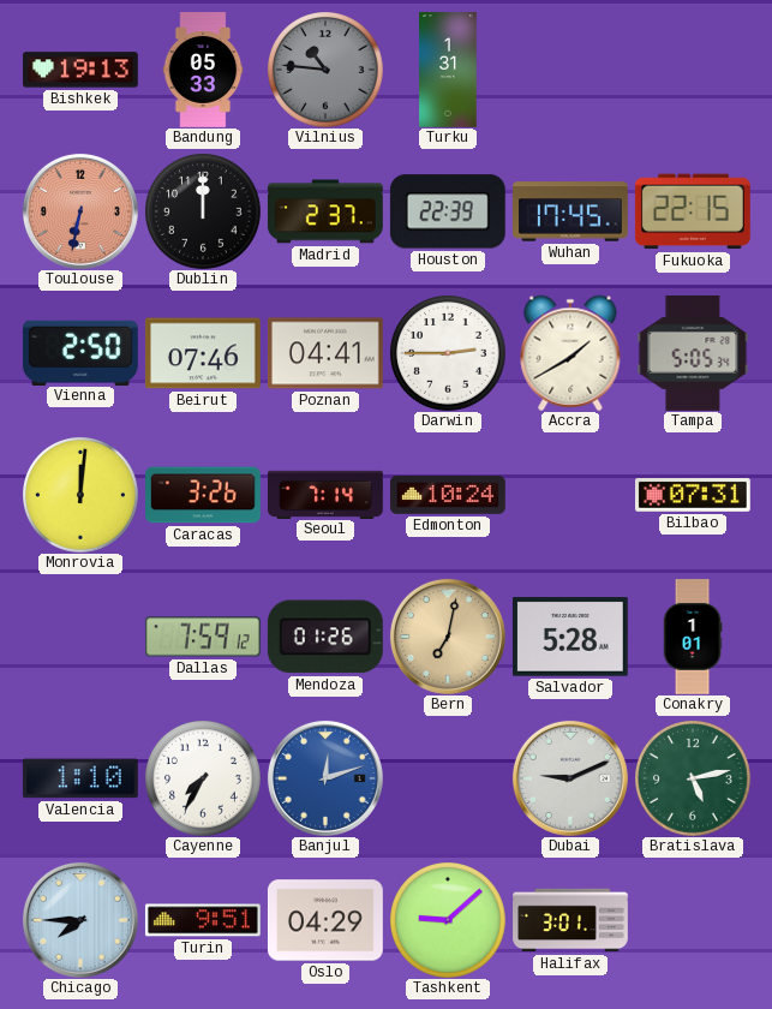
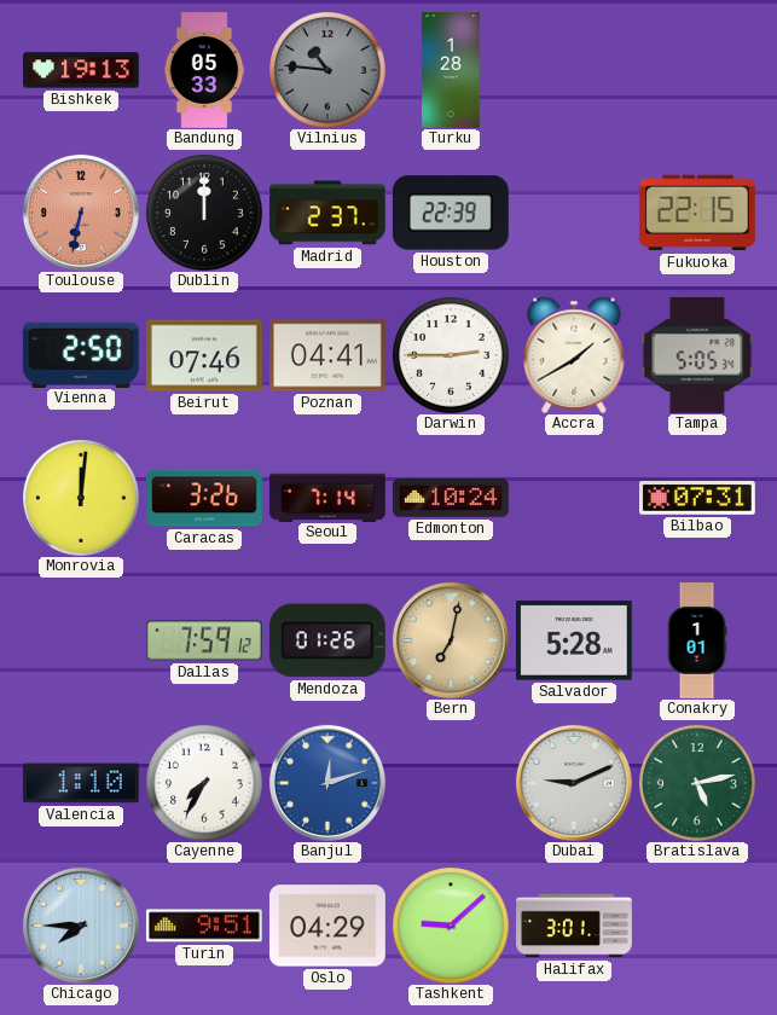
Turku: 1:31 -> 1:28
Wuhan: 17:45 -> none
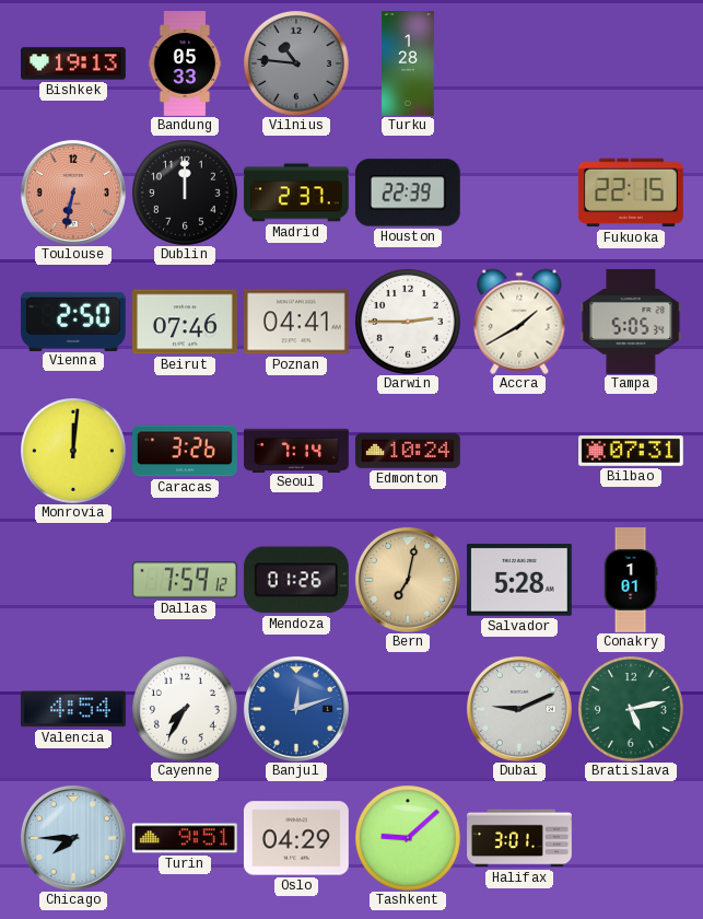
Valencia: 1:10 -> 4:54
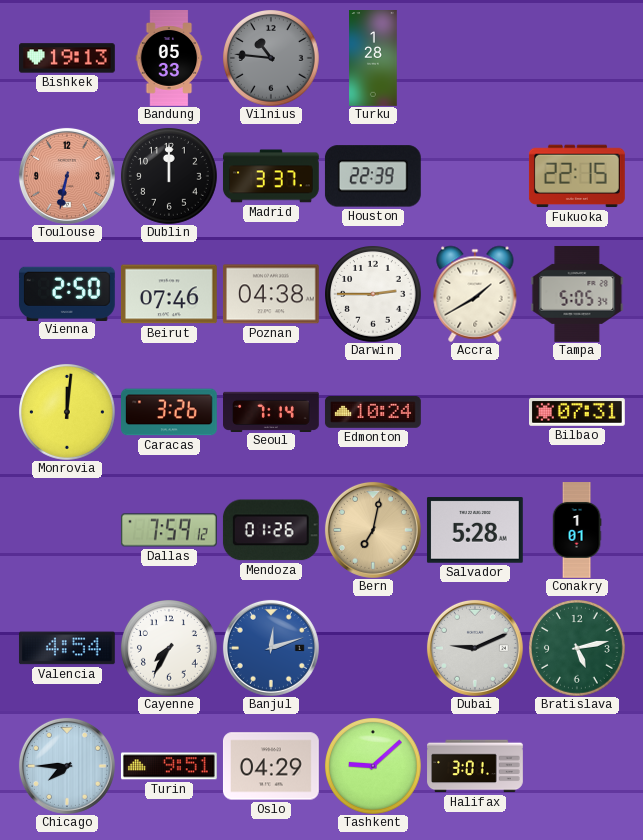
Madrid: 2:37 -> 3:37
Poznan: 04:41 -> 04:38
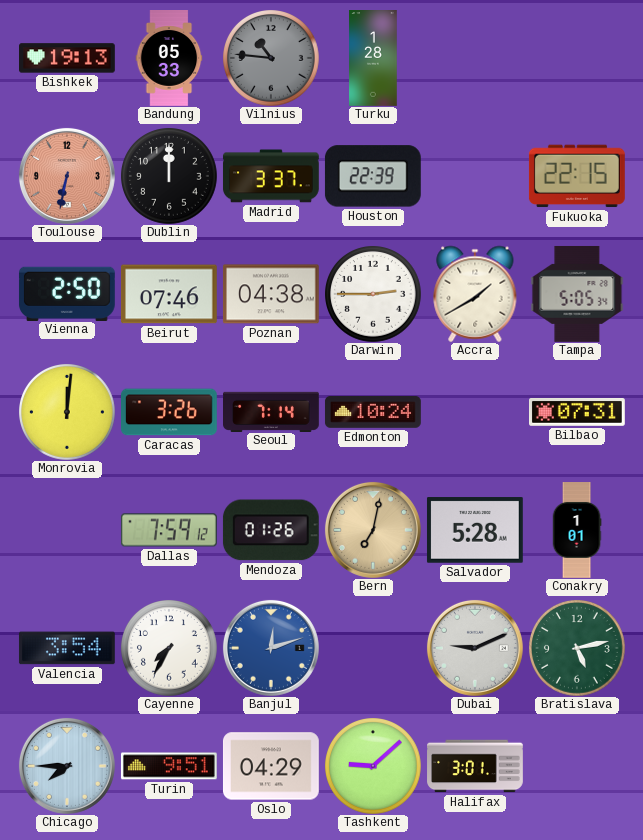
Valencia: 4:54 -> 3:54
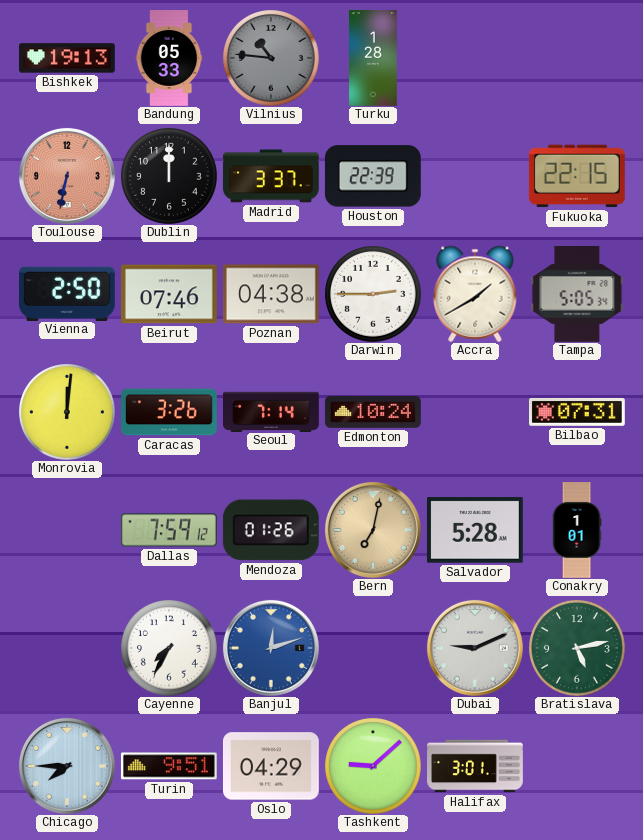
Valencia: 3:54 -> none
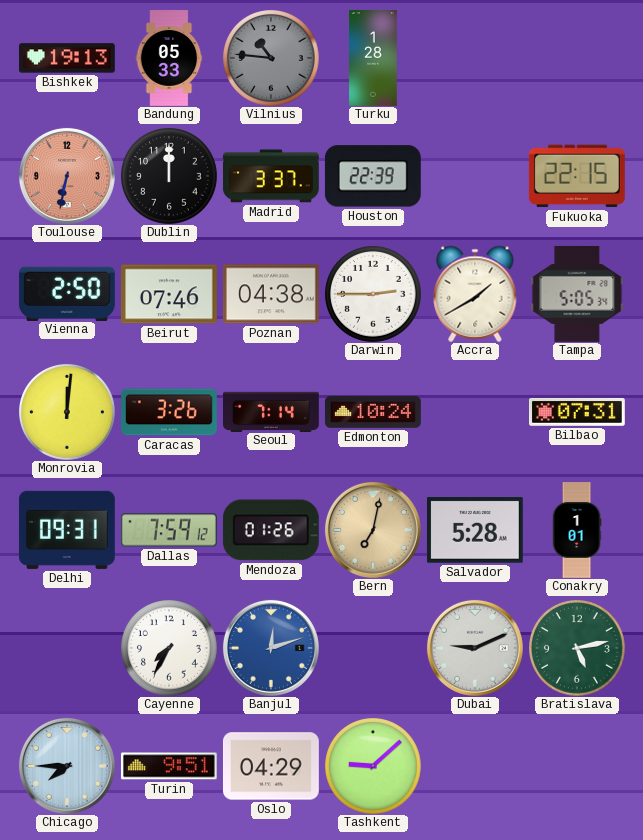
Delhi: none -> 09:31
Halifax: 3:01 -> none
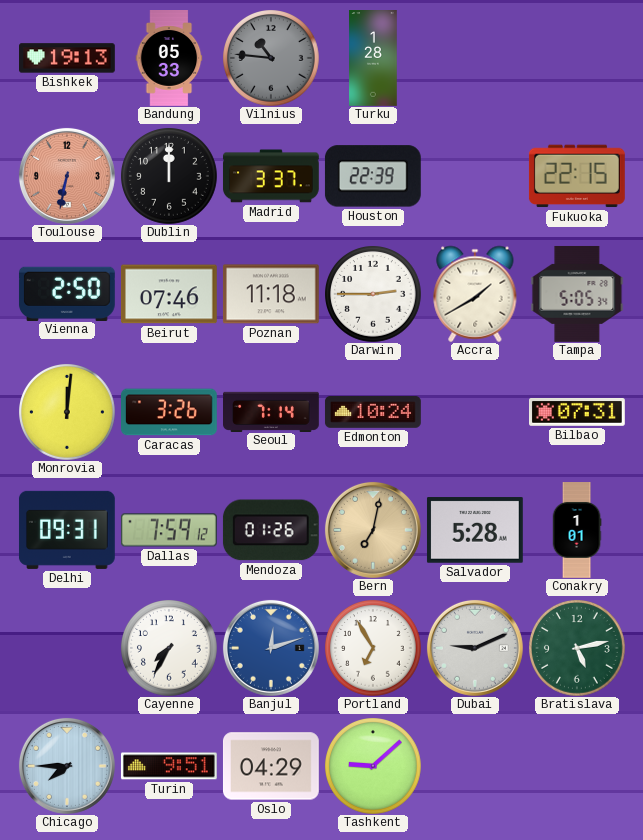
Poznan: 04:38 -> 11:18
Portland: none -> 6:55
